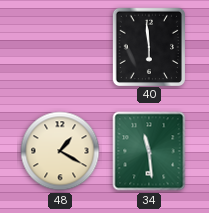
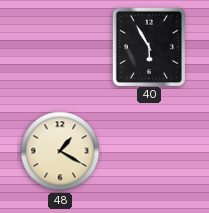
40: 5:59 -> 5:55
34: 11:29 -> none
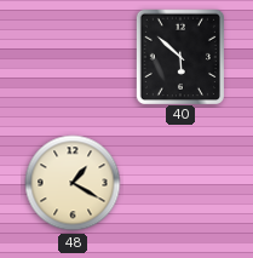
40: 5:55 -> 5:52
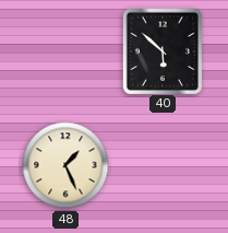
48: 1:20 -> 1:26
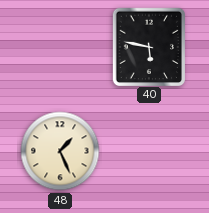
40: 5:52 -> 5:47
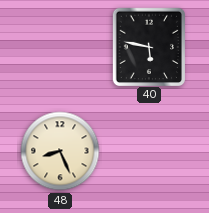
48: 1:26 -> 8:26
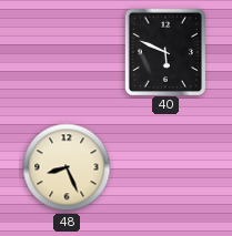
40: 5:47 -> 5:49
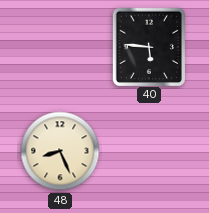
40: 5:49 -> 5:46
